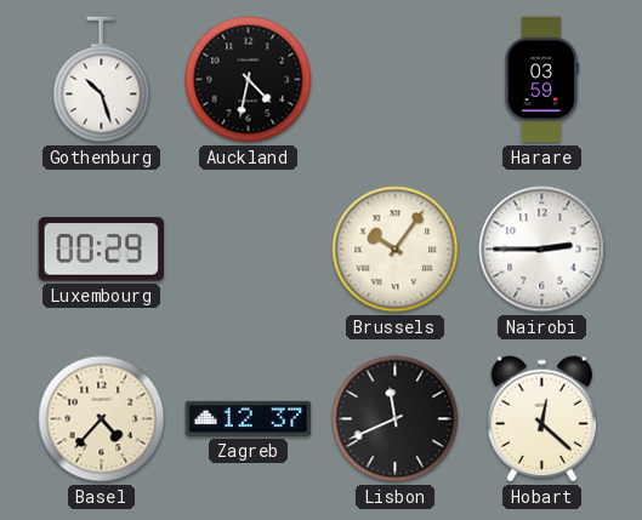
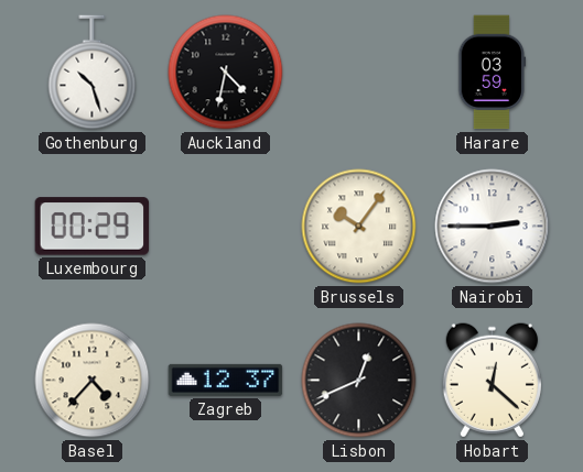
Lisbon: 11:41 -> 12:41
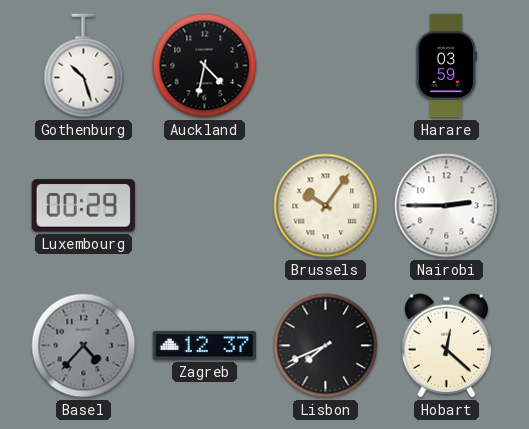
Basel dial: cream -> grey
Lisbon: 12:41 -> 7:41
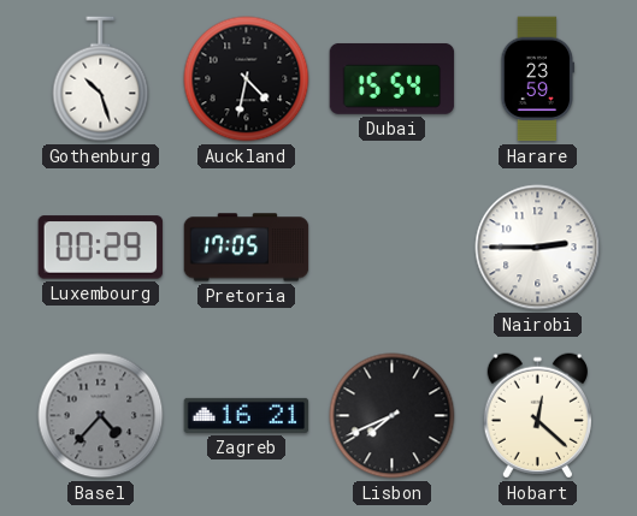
Dubai: none -> 15:54
Harare: 03:59 -> 23:59
Pretoria: none -> 17:05
Brussels: 10:06 -> none
Zagreb: 12:37 -> 16:21
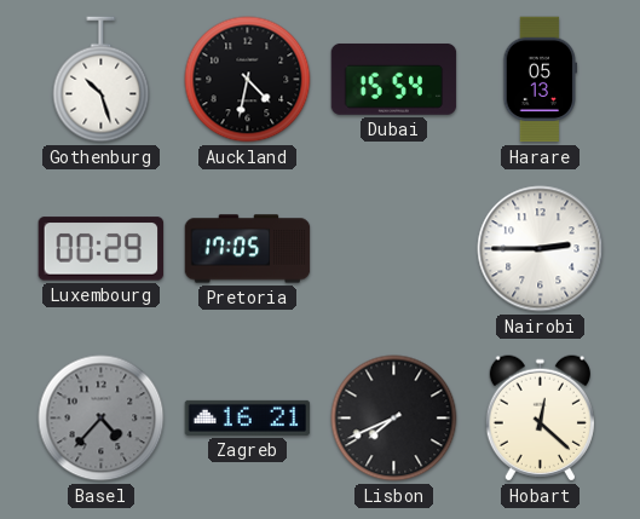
Harare: 23:59 -> 05:13
